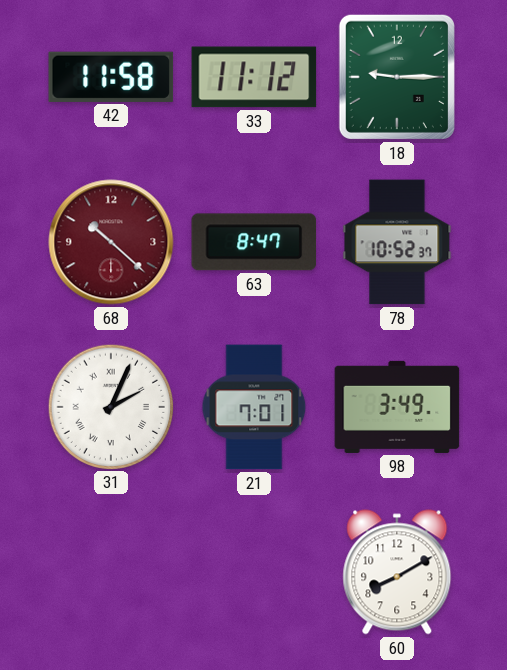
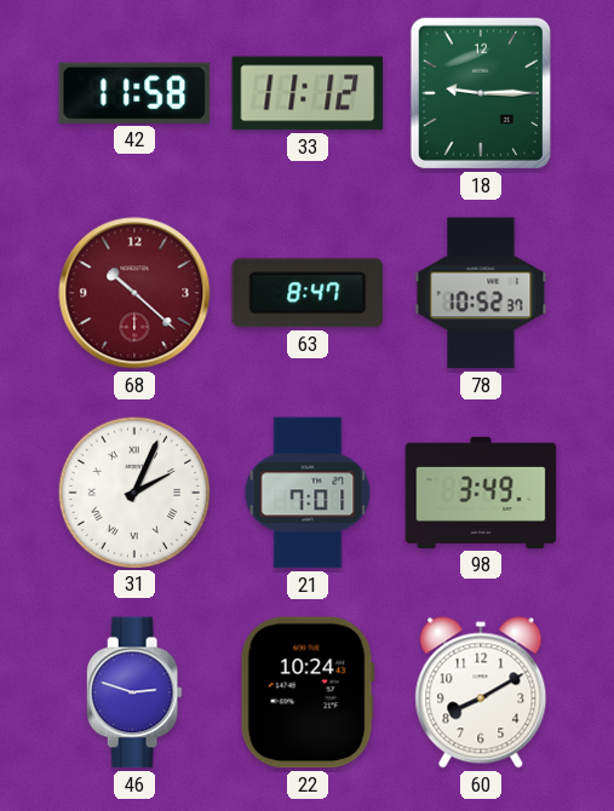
46: none -> 2:48
22: none -> 10:24
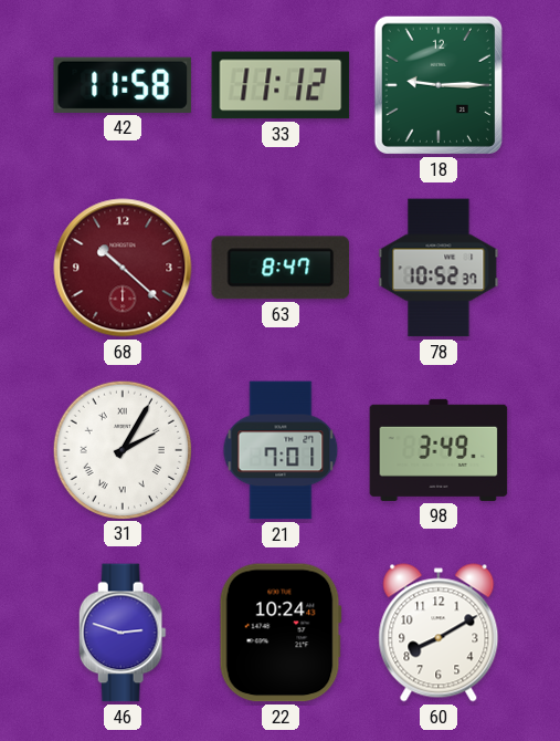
31: 2:04 -> 2:05
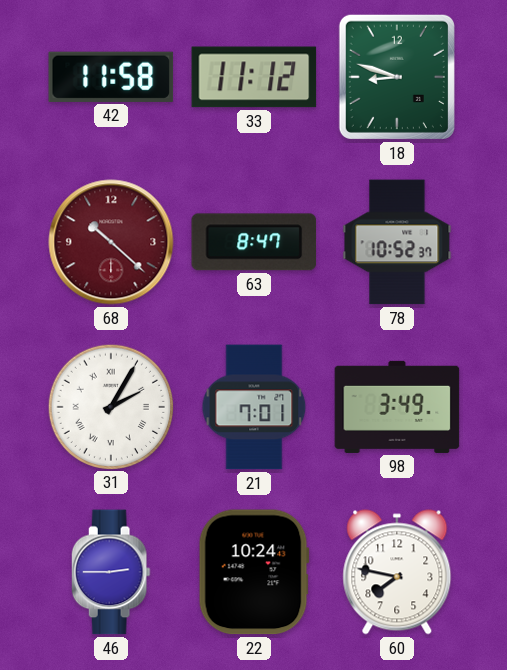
18: 9:15 -> 8:48
46: 2:48 -> 2:45
60: 8:10 -> 7:47
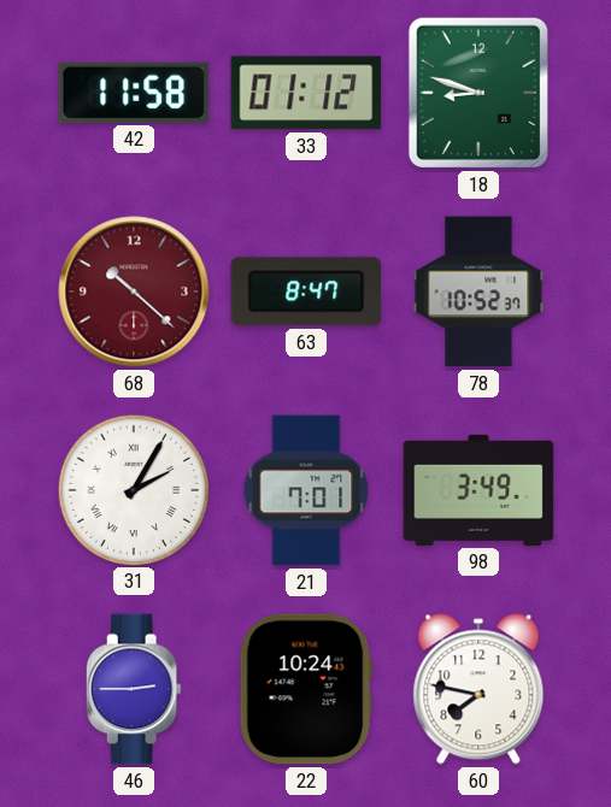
33: 11:12 -> 01:12
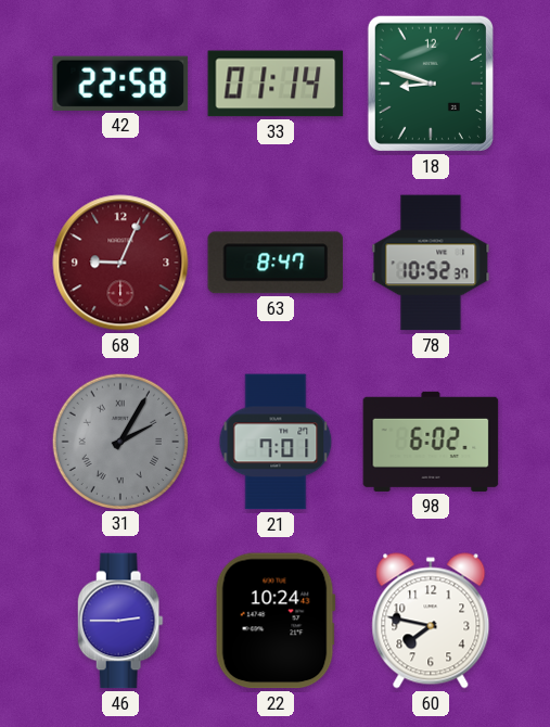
42: 11:58 -> 22:58
33: 01:12 -> 01:14
68: 10:22 -> 9:04
31 dial: white -> grey
98: 3:49 -> 6:02
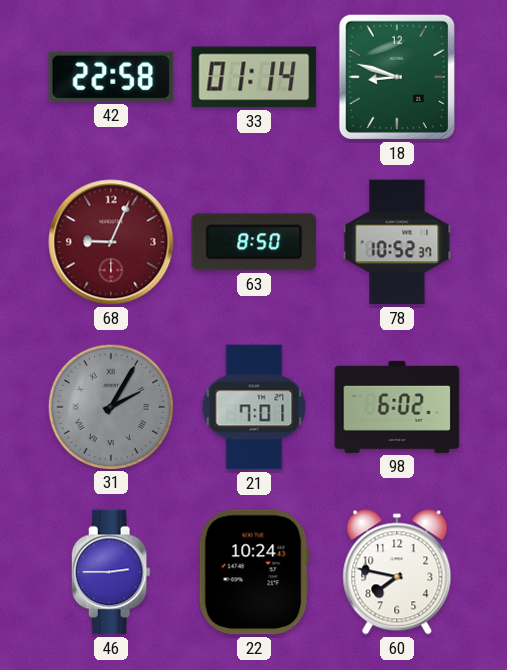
63: 8:47 -> 8:50
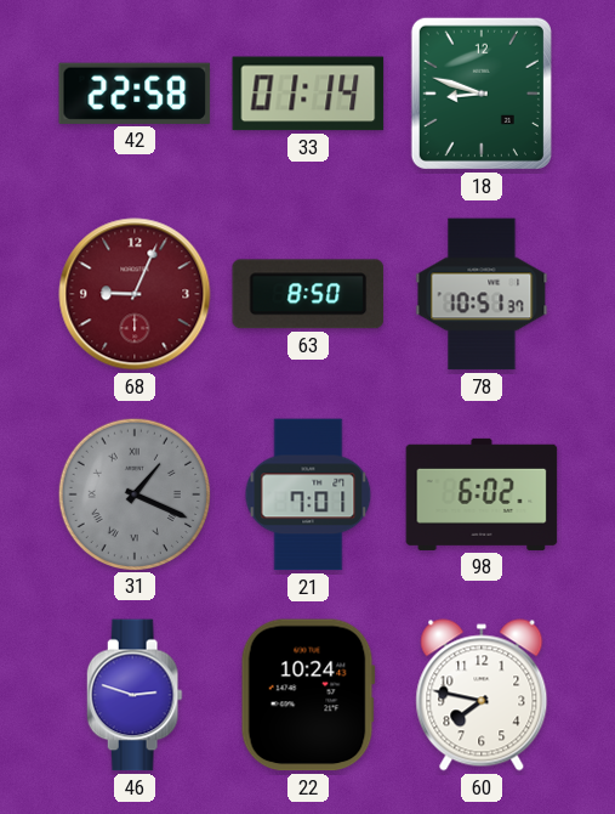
78: 10:52 -> 10:51
31: 2:05 -> 1:19
46: 2:45 -> 2:48
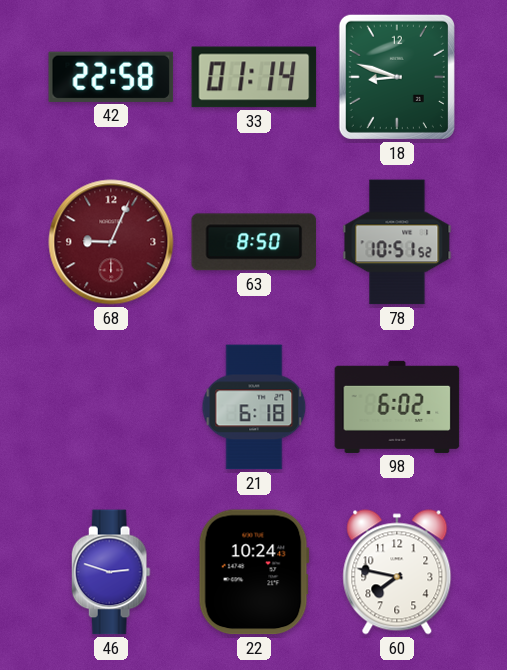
78: 10:51:37 -> 10:51:52
31: 1:19 -> none
21: 7:01 -> 6:18
